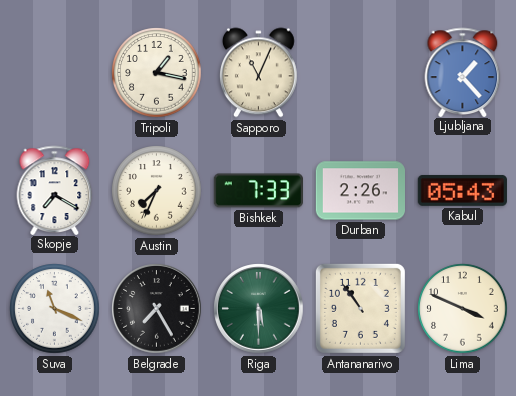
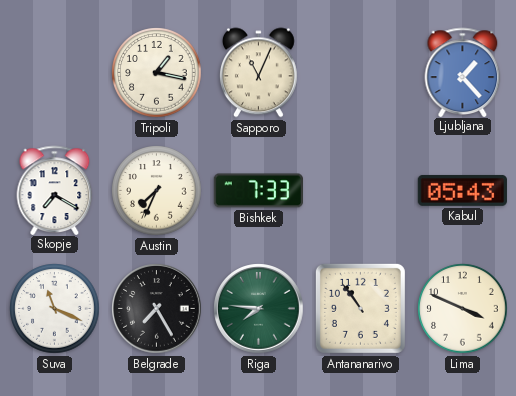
Durban: 2:26 -> none
Riga: 5:30 -> 7:46
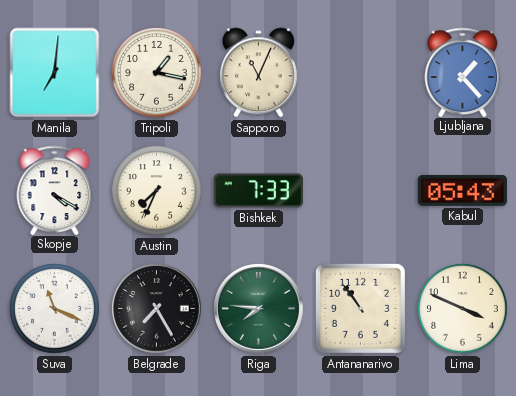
Manila: none -> 7:01
Skopje: 7:20 -> 4:20
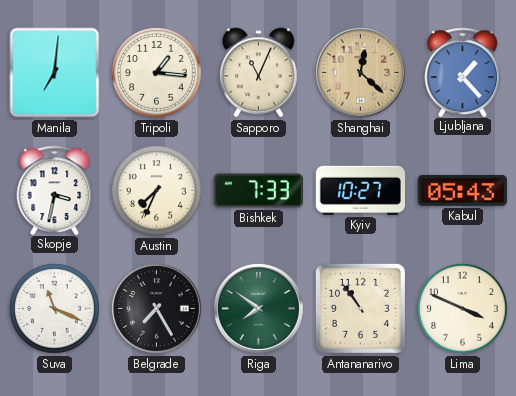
Tripoli: 1:17 -> 1:16
Shanghai: none -> 12:22
Skopje: 4:20 -> 3:32
Kyiv: none -> 10:27
Riga: 7:46 -> 7:51
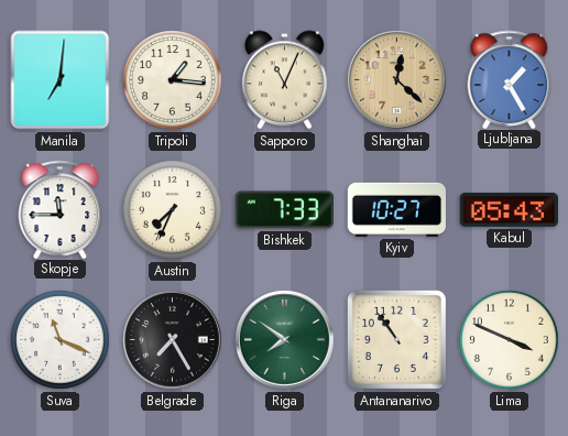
Ljubljana: 1:23 -> 1:25
Skopje: 3:32 -> 11:45
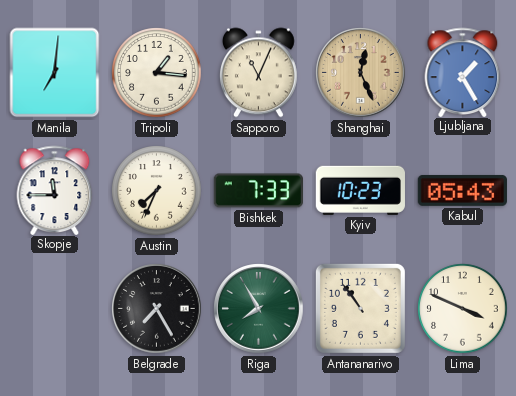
Shanghai: 12:22 -> 12:26
Kyiv: 10:27 -> 10:23
Suva: 11:19 -> none
Riga: 7:51 -> 7:55
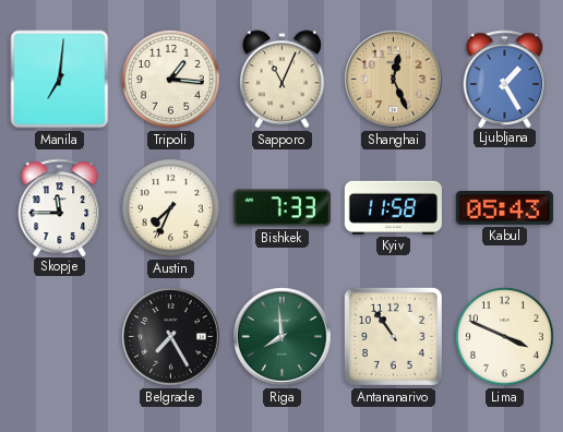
Kyiv: 10:23 -> 11:58
Riga: 7:55 -> 7:59
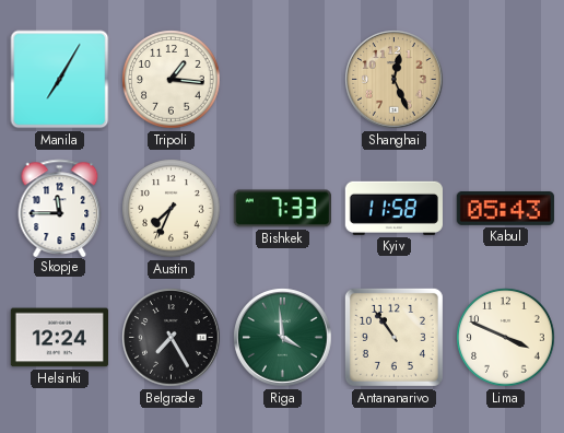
Manila: 7:01 -> 7:05
Sapporo: 11:04 -> none
Ljubljana: 1:25 -> none
Helsinki: none -> 12:24
Riga: 7:59 -> 3:59
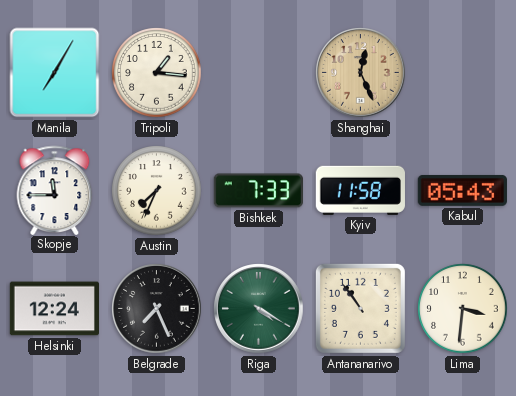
Belgrade: 7:25 -> 7:26
Riga: 3:59 -> 4:20
Lima: 3:49 -> 3:31
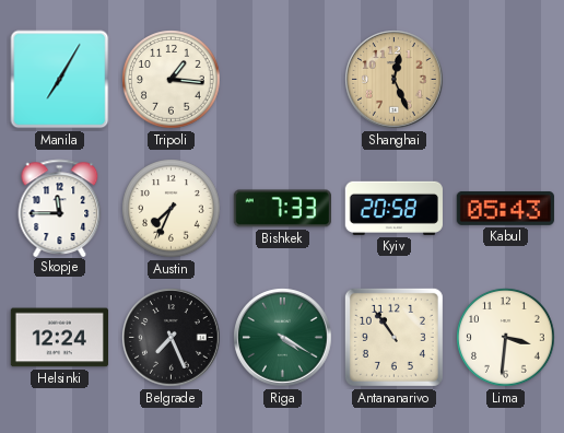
Kyiv: 11:58 -> 20:58
